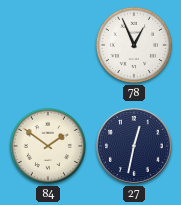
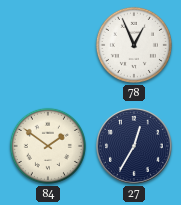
27: 12:32 -> 12:35
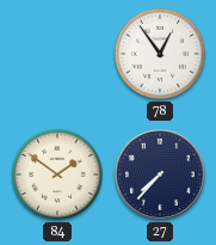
78: 12:56 -> 12:54
27: 12:35 -> 7:37
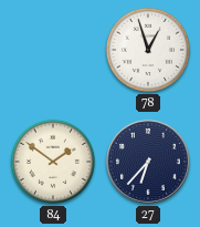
78: 12:54 -> 12:57
27: 7:37 -> 6:37
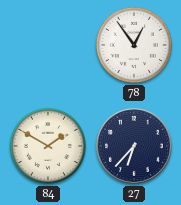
78: 12:57 -> 12:54
84: 1:51 -> 1:50
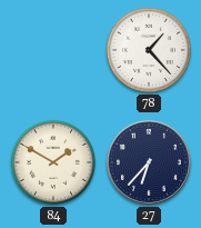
78: 12:54 -> 1:23
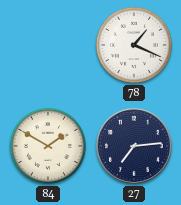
78: 1:23 -> 1:19
27: 6:37 -> 7:14
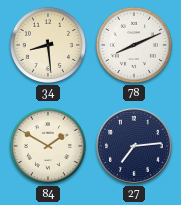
34: none -> 8:29
78: 1:19 -> 8:11
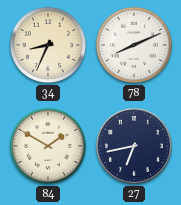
34: 8:29 -> 8:34
27: 7:14 -> 6:43
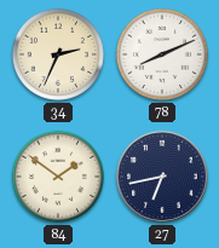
34: 8:34 -> 2:34
84: 1:50 -> 1:51
